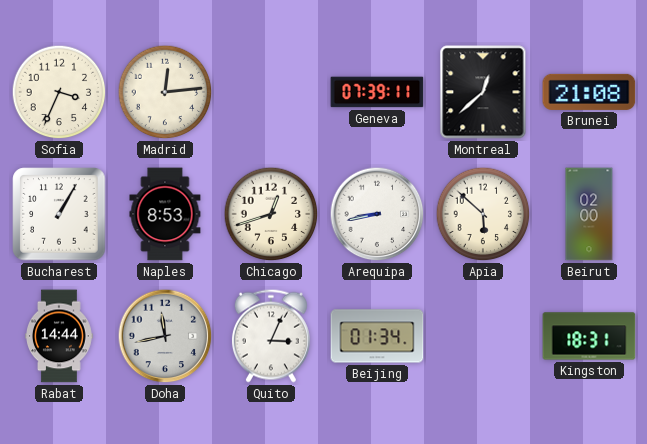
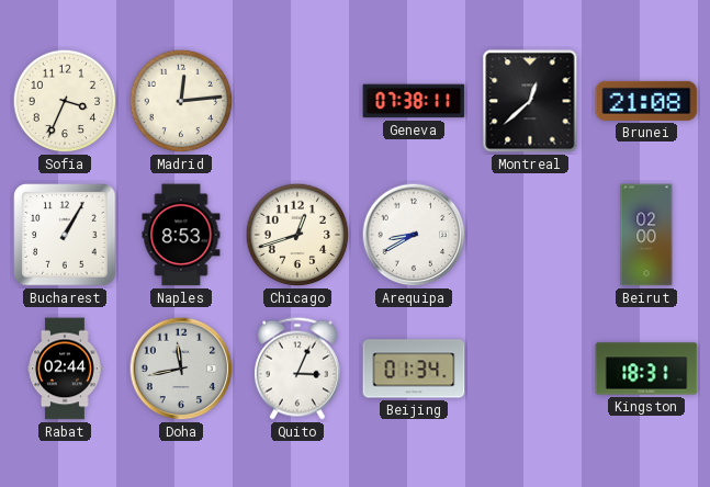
Geneva: 07:39 -> 07:38
Arequipa: 8:43 -> 8:40
Apia: 5:52 -> none
Rabat: 14:44 -> 02:44
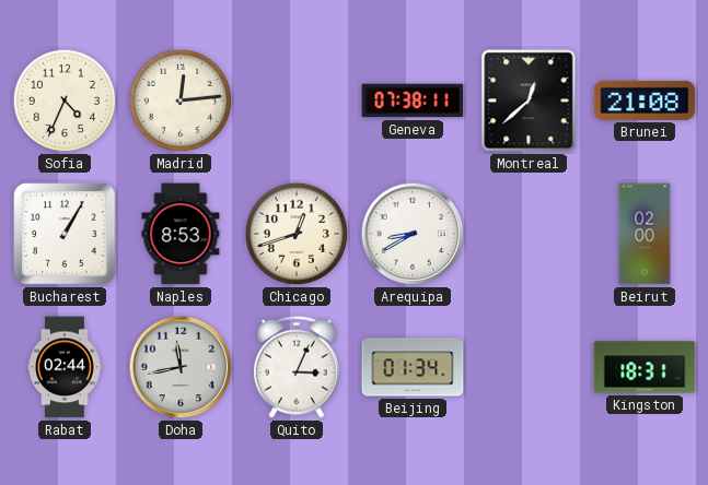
Sofia: 3:34 -> 4:34
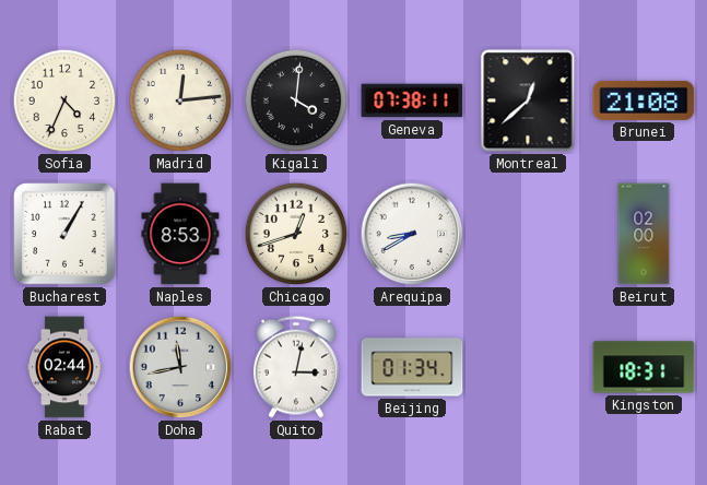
Kigali: none -> 4:01
Quito: 3:04 -> 3:02
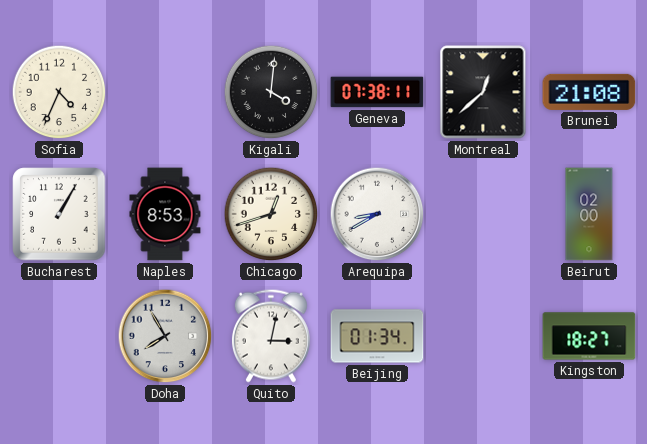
Madrid: 12:14 -> none
Rabat: 02:44 -> none
Doha: 11:43 -> 7:55
Kingston: 18:31 -> 18:27
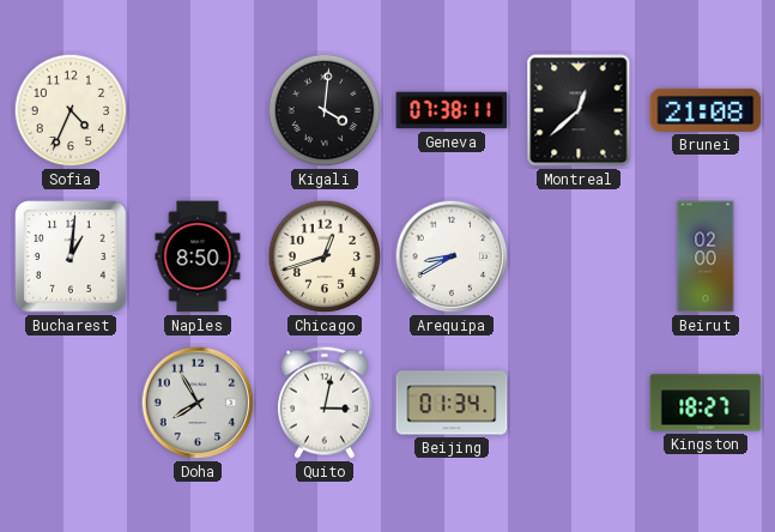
Bucharest: 1:05 -> 1:01
Naples: 8:53 -> 8:50
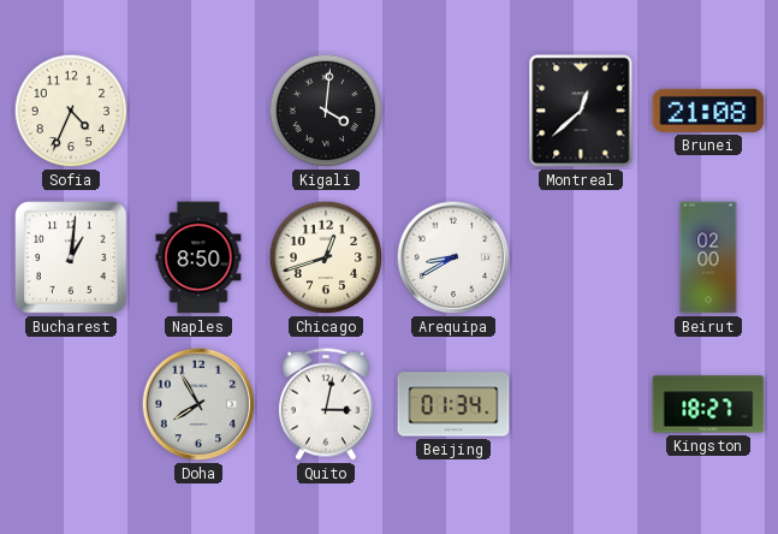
Geneva: 07:38 -> none
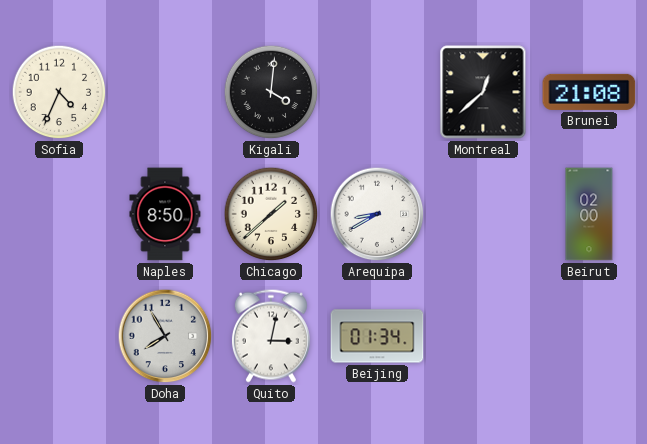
Bucharest: 1:01 -> none
Chicago: 12:42 -> 1:38
Kingston: 18:27 -> none
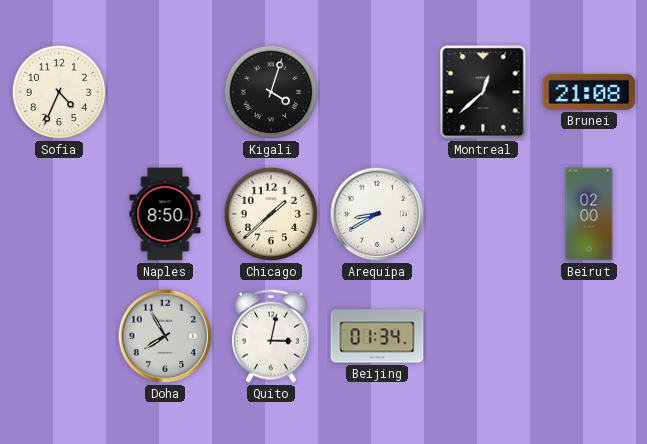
Kigali: 4:01 -> 4:03
